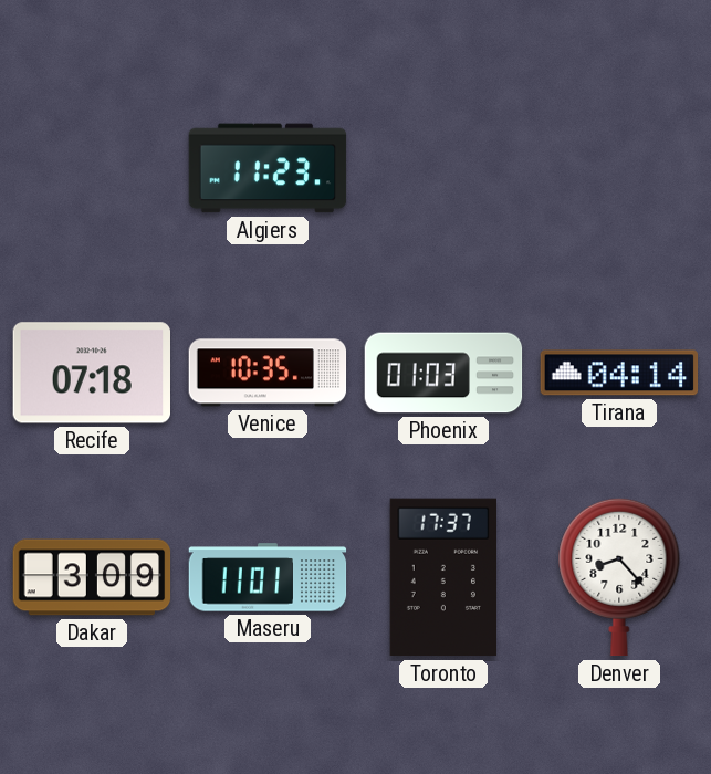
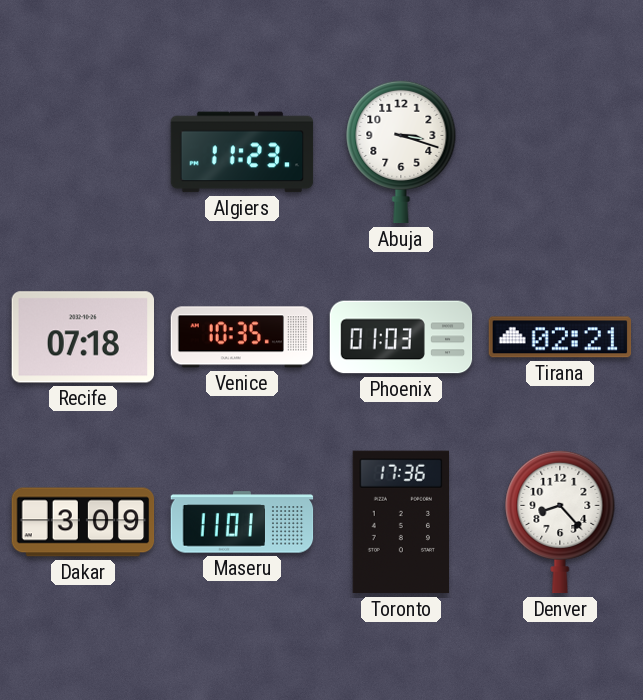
Abuja: none -> 3:18
Tirana: 04:14 -> 02:21
Toronto: 17:37 -> 17:36
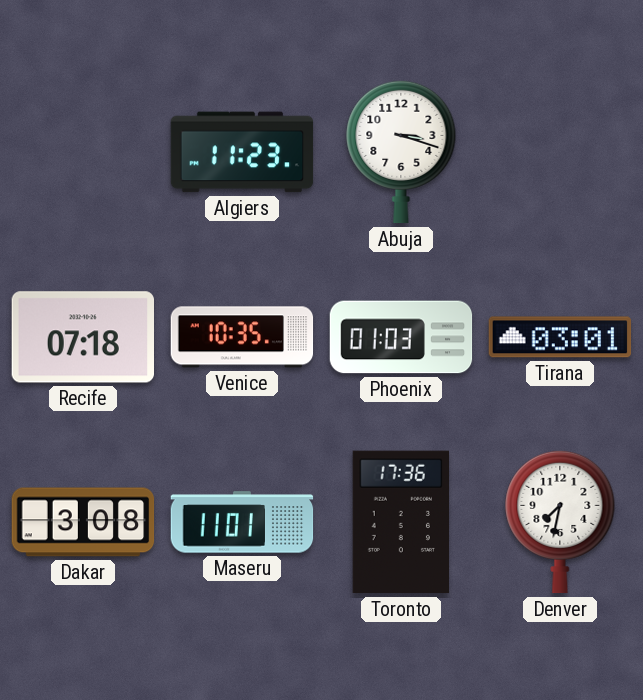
Tirana: 02:21 -> 03:01
Dakar: 3:09 -> 3:08
Denver: 8:23 -> 7:32
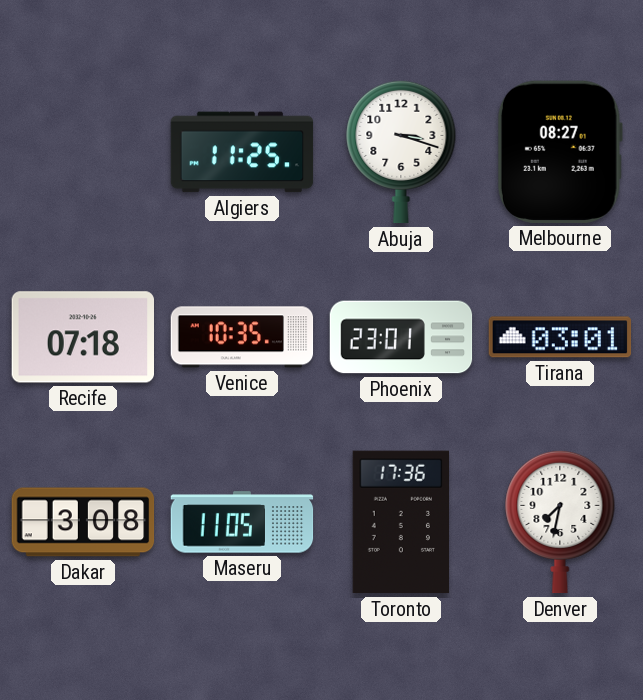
Algiers: 11:23 -> 11:25
Melbourne: none -> 08:27
Phoenix: 01:03 -> 23:01
Maseru: 11:01 -> 11:05
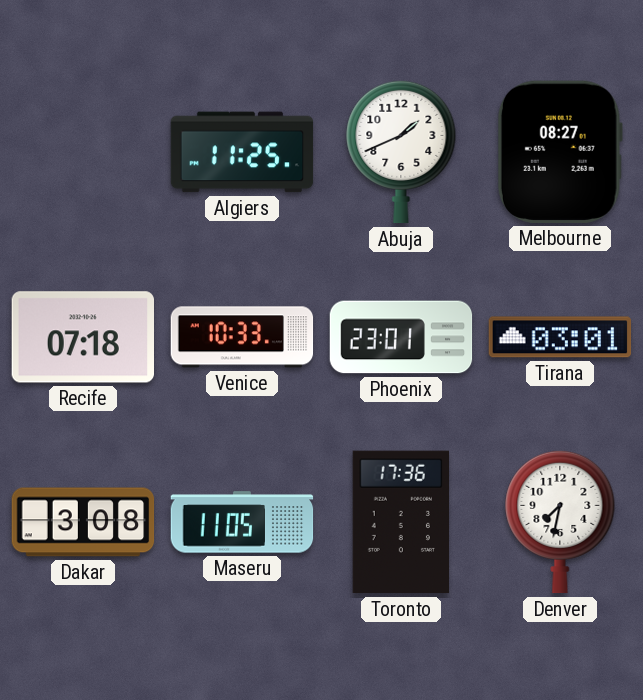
Abuja: 3:18 -> 1:41
Venice: 10:35 -> 10:33
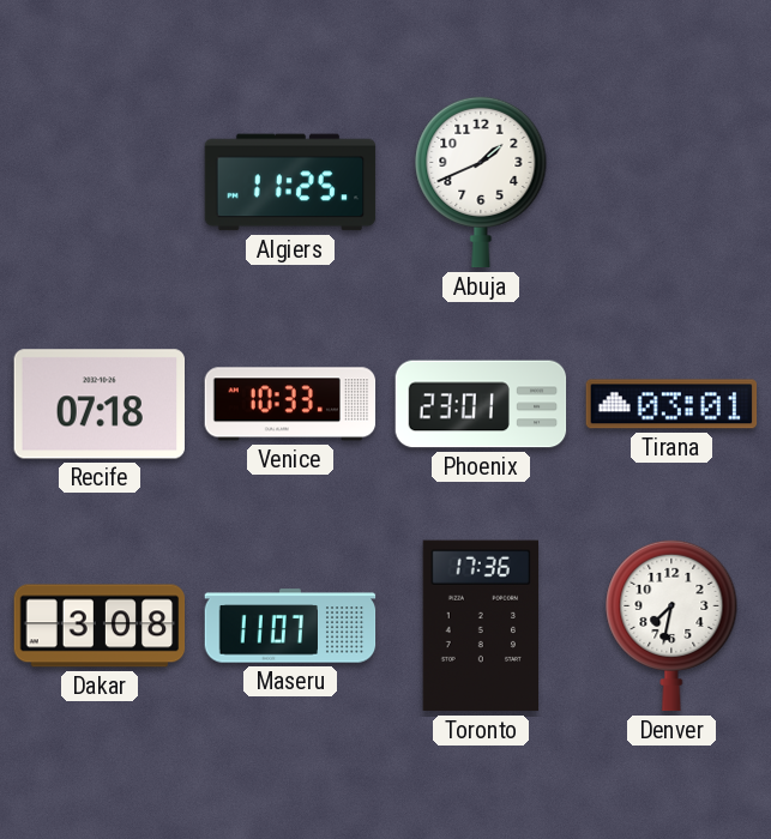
Melbourne: 08:27 -> none
Maseru: 11:05 -> 11:07
